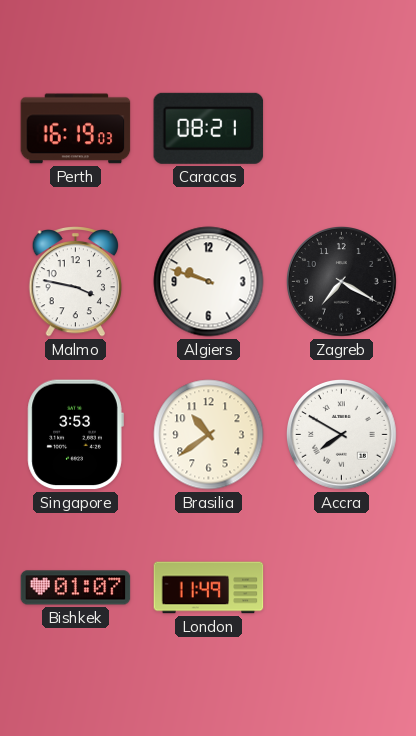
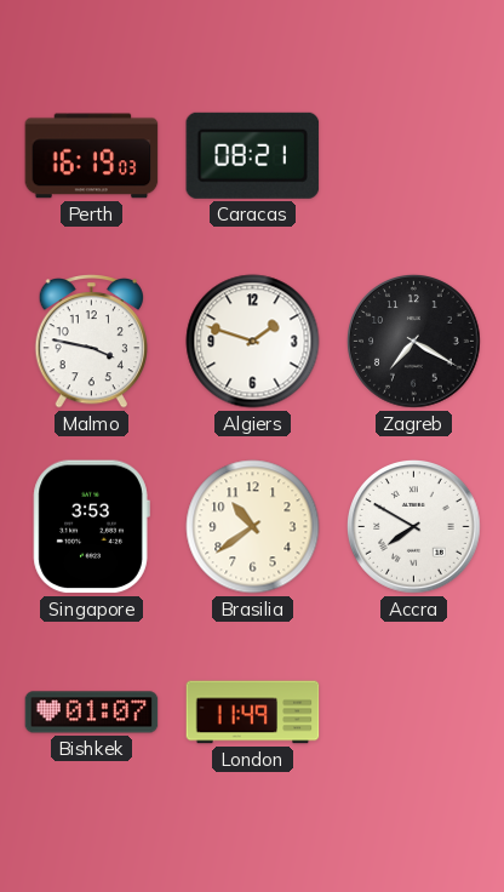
Algiers: 9:48 -> 1:48
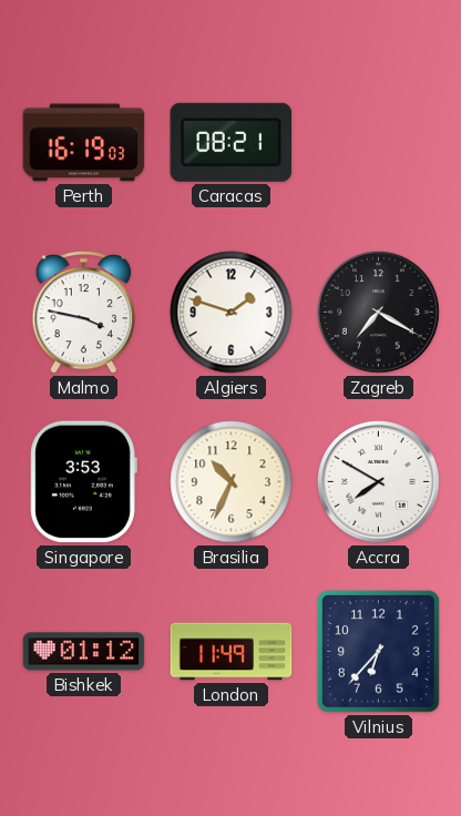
Brasilia: 10:39 -> 10:34
Bishkek: 01:07 -> 01:12
Vilnius: none -> 6:37
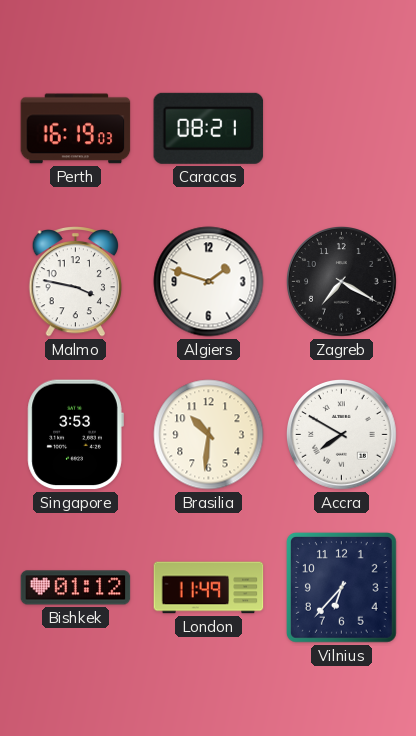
Brasilia: 10:34 -> 10:31
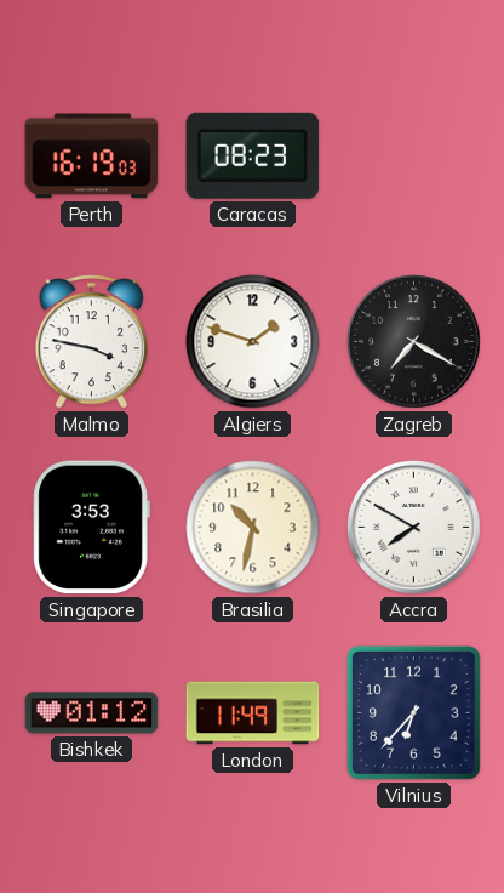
Caracas: 08:21 -> 08:23
Brasilia: 10:31 -> 10:32
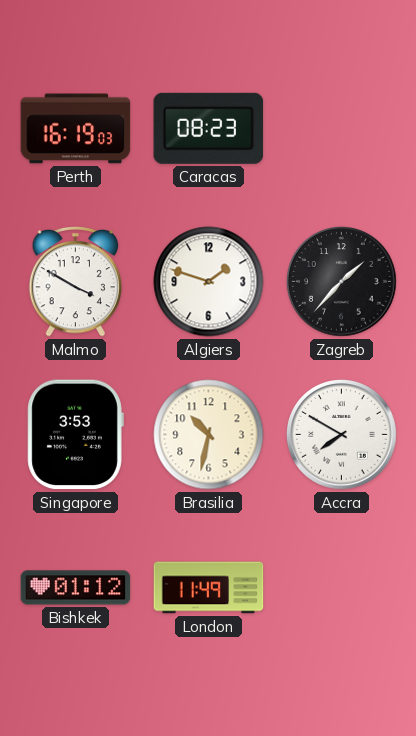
Malmo: 3:47 -> 3:50
Zagreb: 7:20 -> 1:37
Vilnius: 6:37 -> none
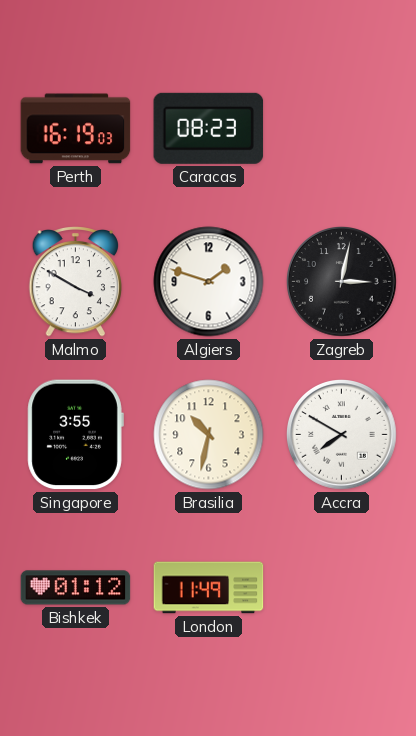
Zagreb: 1:37 -> 3:02
Singapore: 3:53 -> 3:55
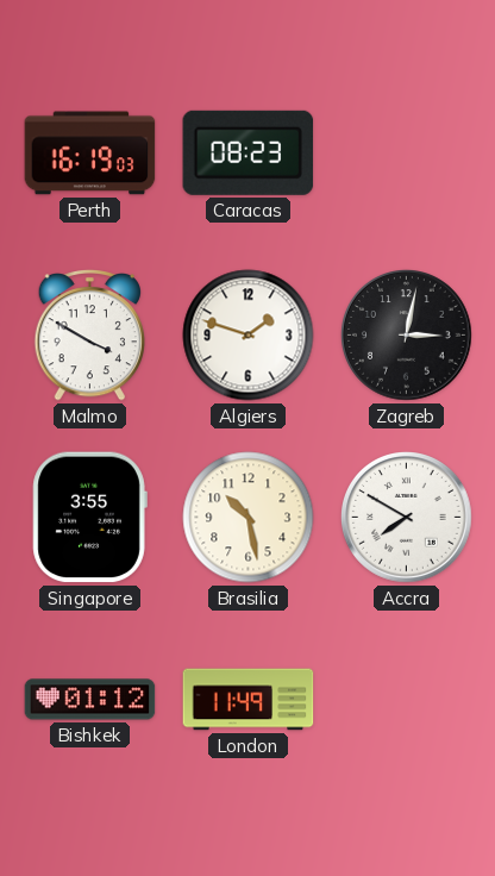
Brasilia: 10:32 -> 10:28
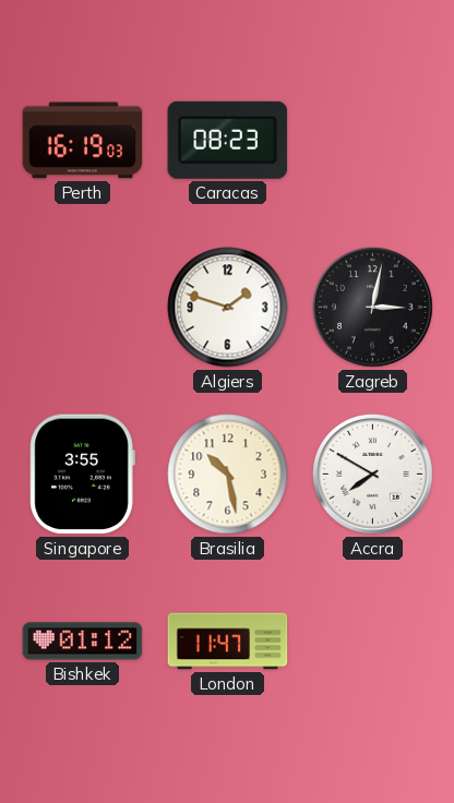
Malmo: 3:50 -> none
London: 11:49 -> 11:47
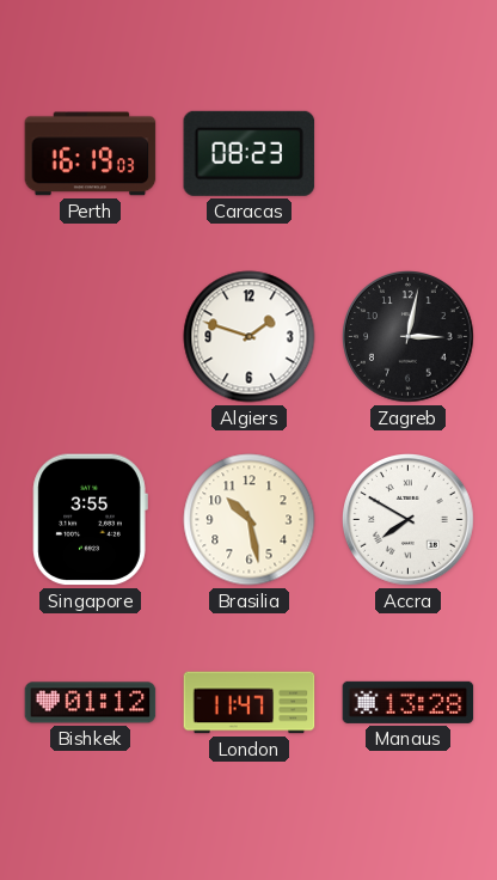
Manaus: none -> 13:28
